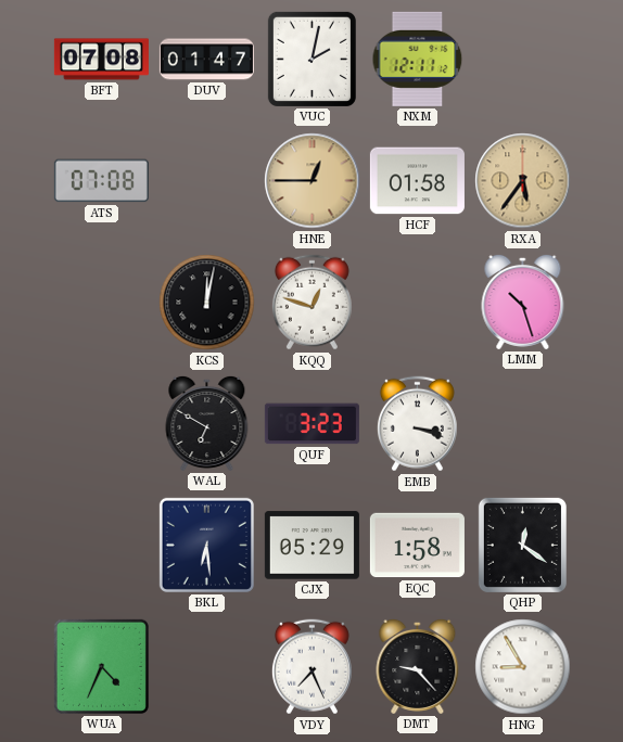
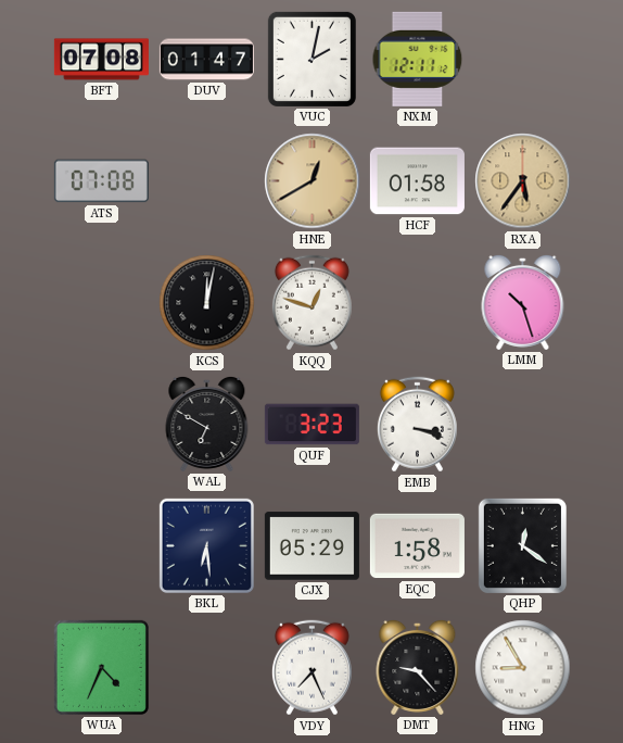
HNE: 12:45 -> 12:40
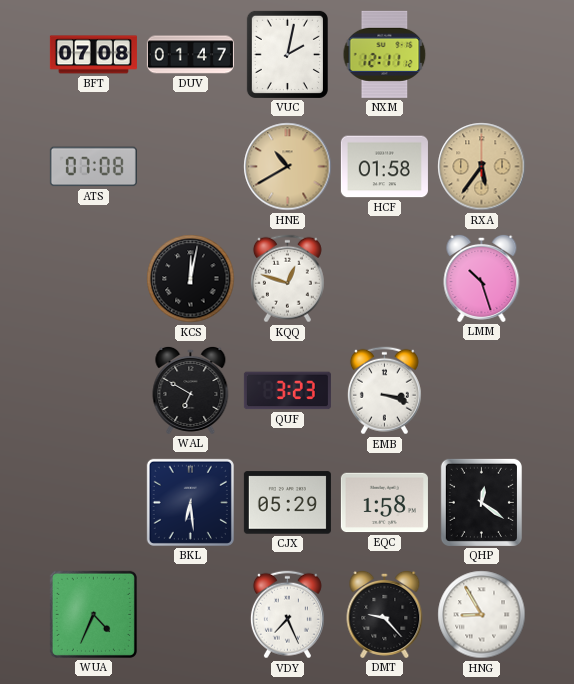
HNE: 12:40 -> 10:40
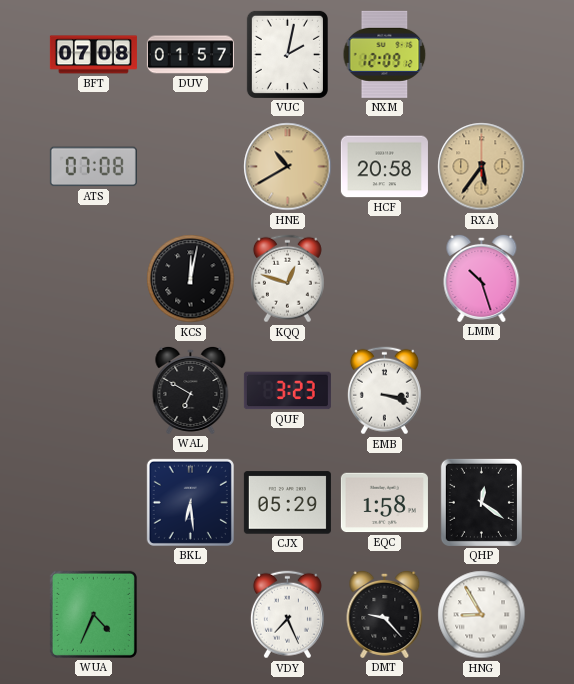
DUV: 01:47 -> 01:57
NXM: 12:11 -> 12:09
HCF: 01:58 -> 20:58
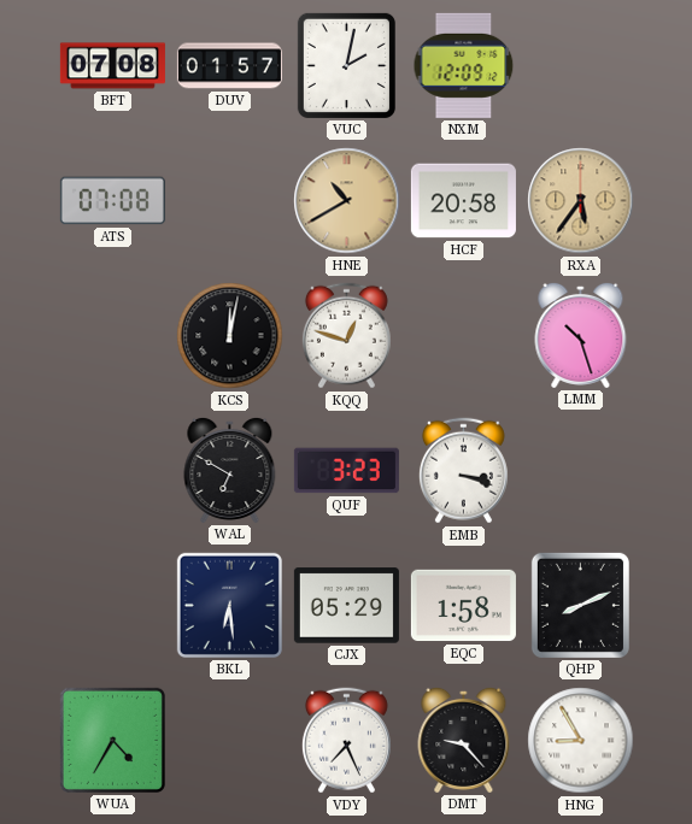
QHP: 12:21 -> 8:11
WUA: 4:34 -> 4:35
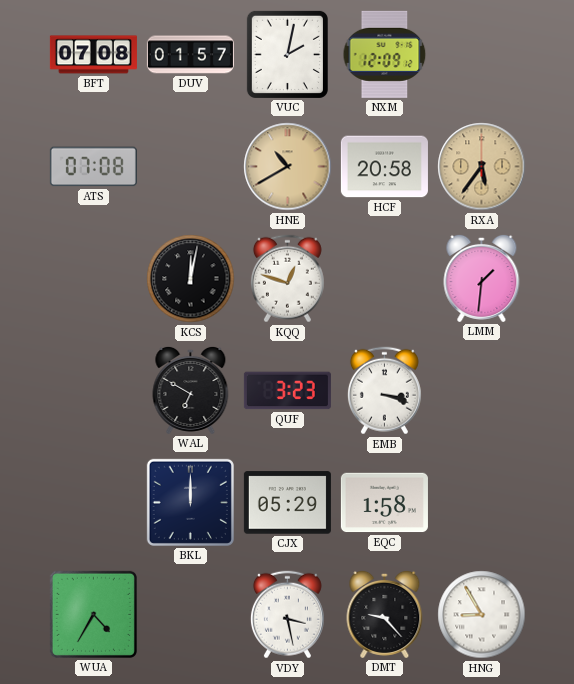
LMM: 10:27 -> 1:31
BKL: 6:29 -> 12:00
QHP: 8:11 -> none
VDY: 7:26 -> 3:28
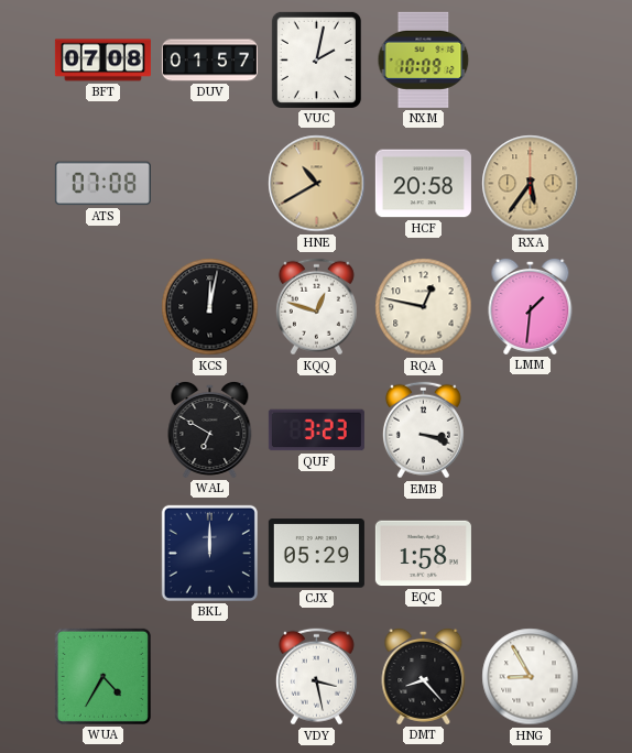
NXM: 12:09 -> 10:09
RQA: none -> 12:47
DMT: 9:23 -> 8:23
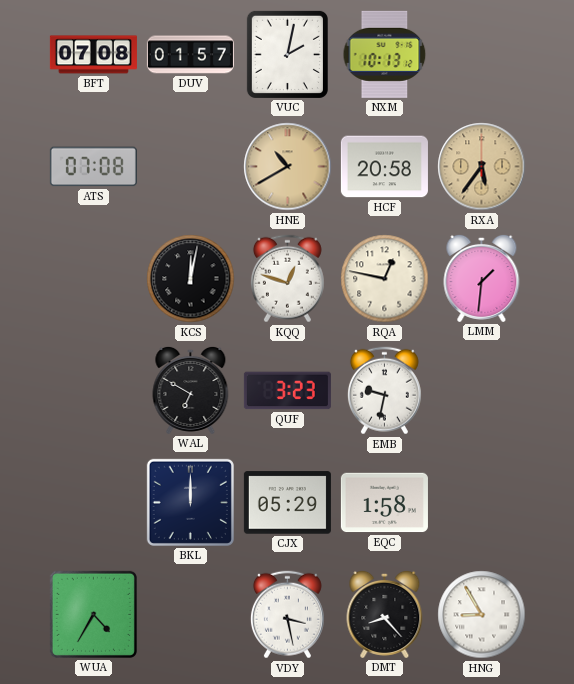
NXM: 10:09 -> 10:13
EMB: 3:18 -> 9:32
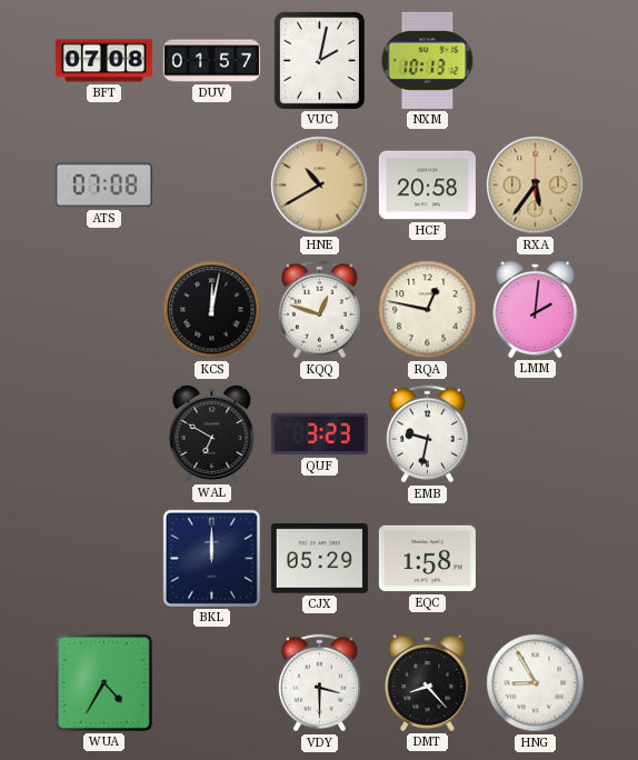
LMM: 1:31 -> 2:01
VDY: 3:28 -> 3:30
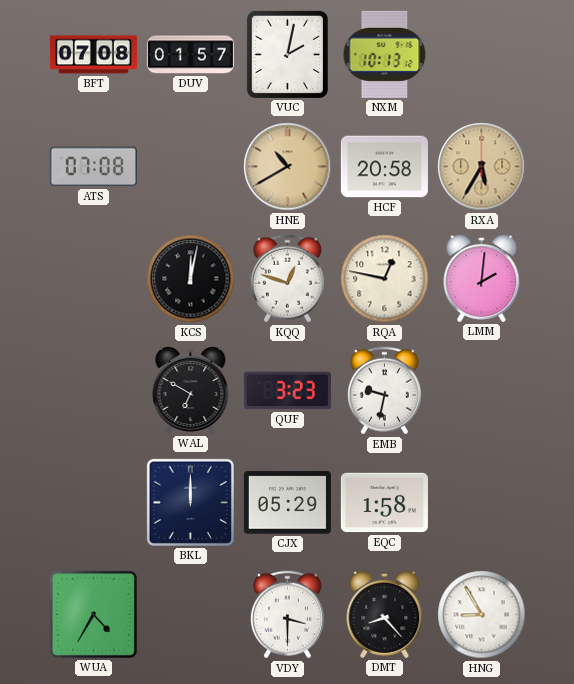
RXA: 5:36 -> 5:35
